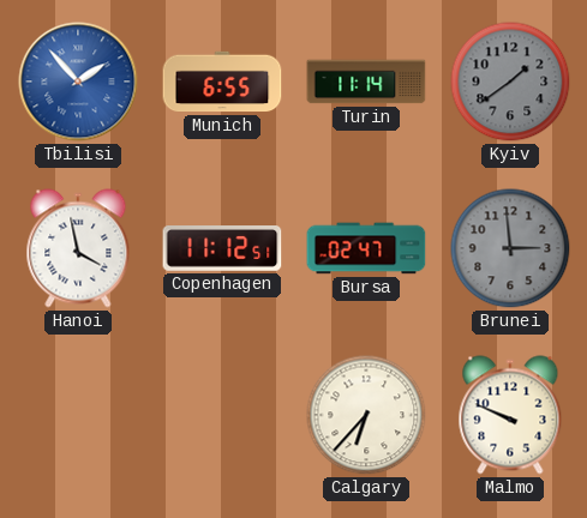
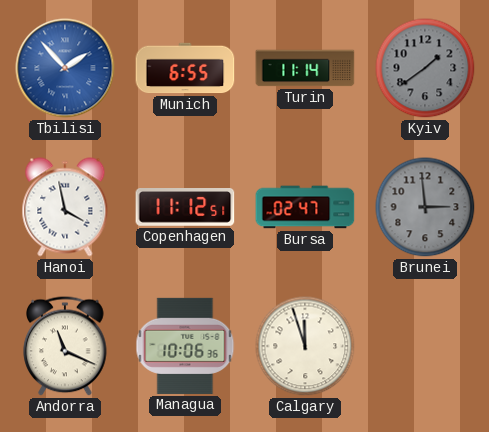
Andorra: none -> 11:19
Managua: none -> 10:06
Calgary: 6:37 -> 11:57
Malmo: 9:49 -> none
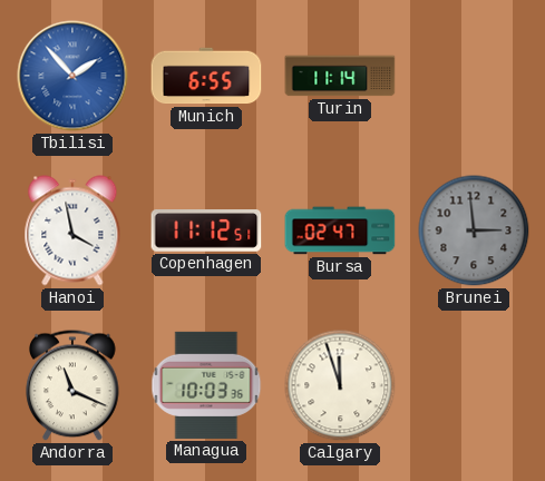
Kyiv: 1:39 -> none
Managua: 10:06 -> 10:03
